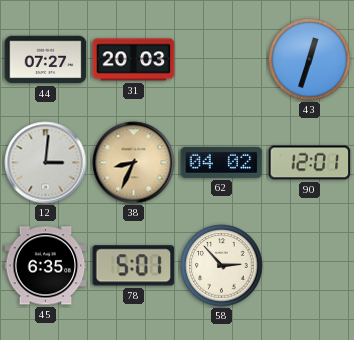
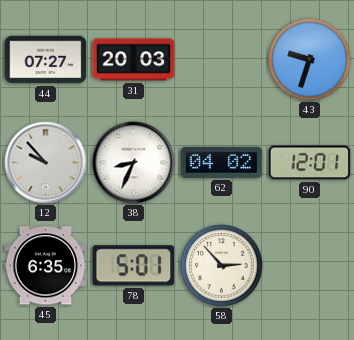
43: 12:33 -> 9:33
12: 3:01 -> 9:53
38 dial: champagne -> white
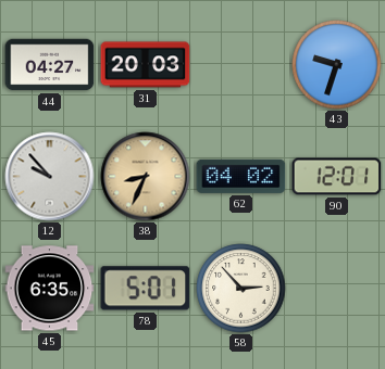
44: 07:27 -> 04:27
38 dial: white -> champagne
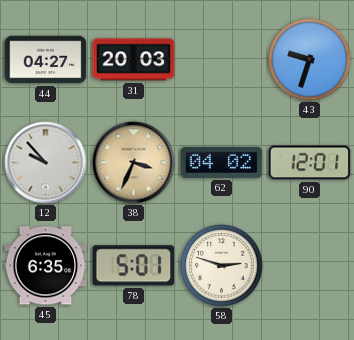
38: 8:34 -> 3:34
58: 2:53 -> 2:48
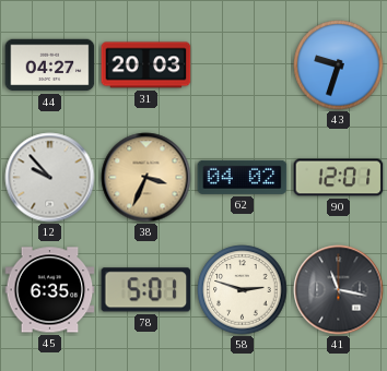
41: none -> 11:17
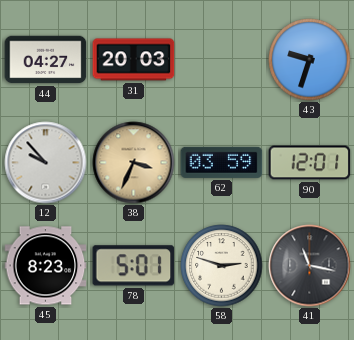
62: 04:02 -> 03:59
45: 6:35 -> 8:23
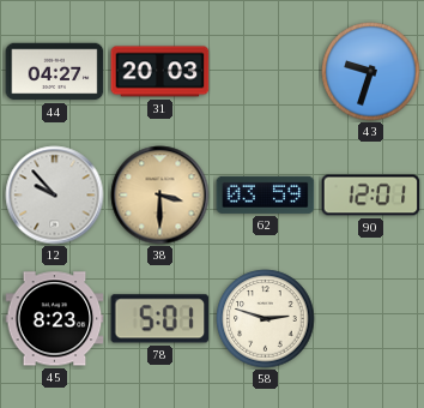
38: 3:34 -> 3:30
41: 11:17 -> none
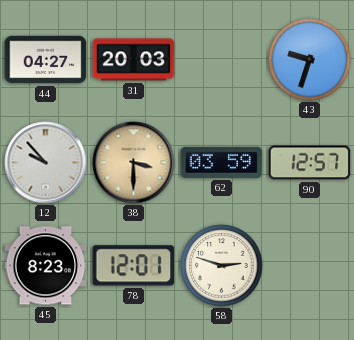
90: 12:01 -> 12:57
78: 5:01 -> 12:01
